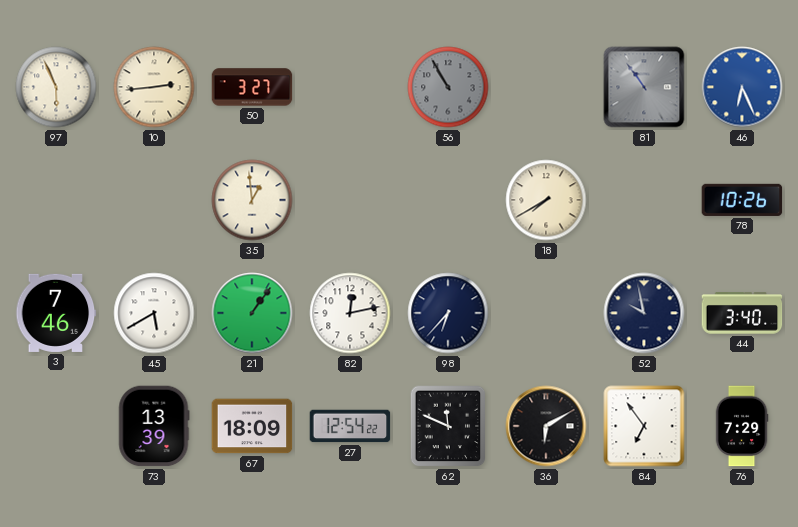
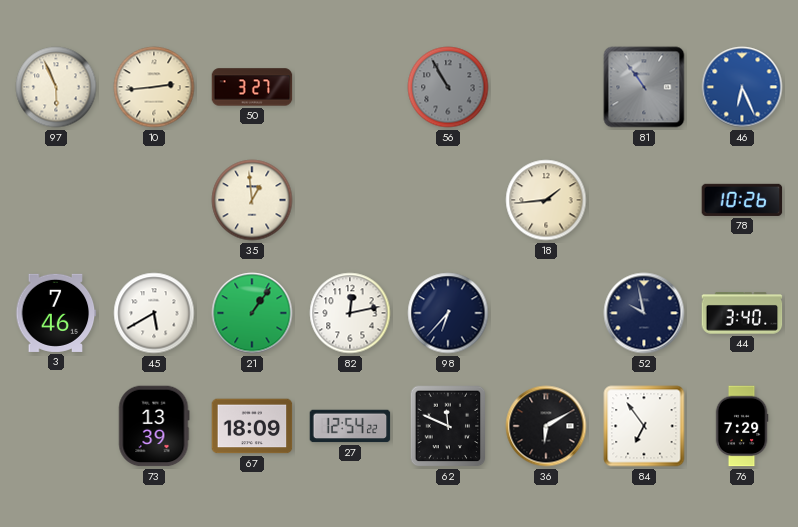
18: 7:40 -> 1:44
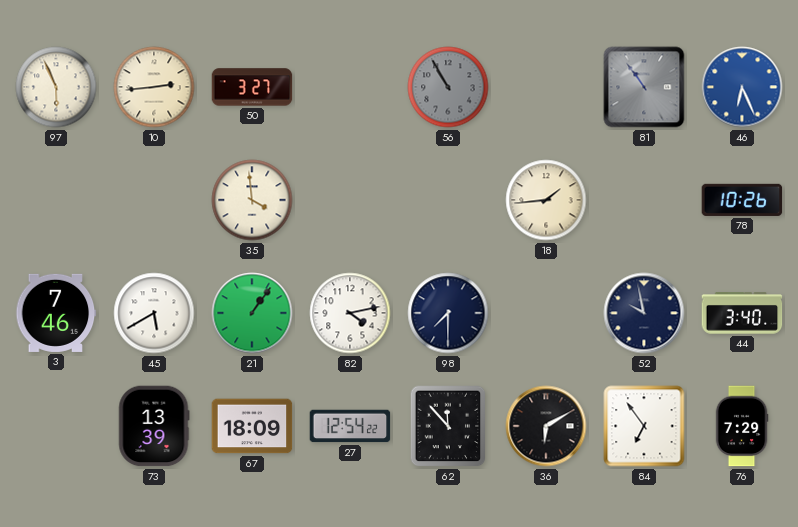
35: 12:59 -> 3:59
82: 12:13 -> 4:13
98: 6:37 -> 7:30
62: 11:49 -> 11:53
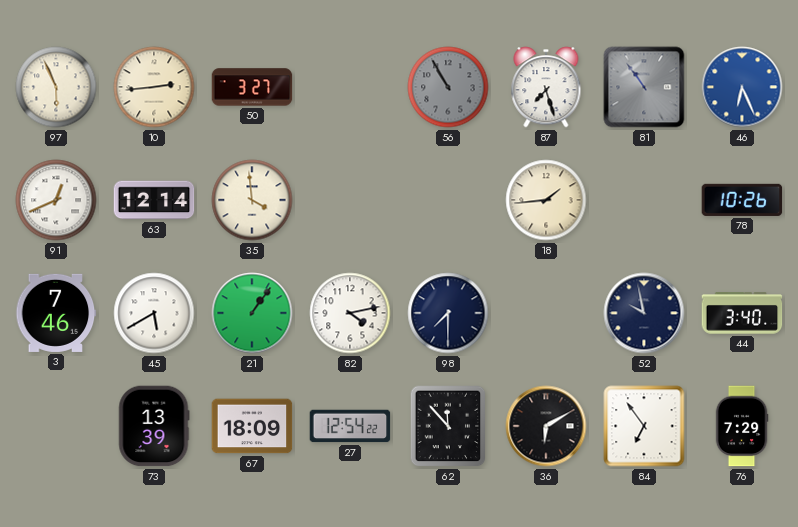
87: none -> 7:27
91: none -> 12:41
63: none -> 12:14
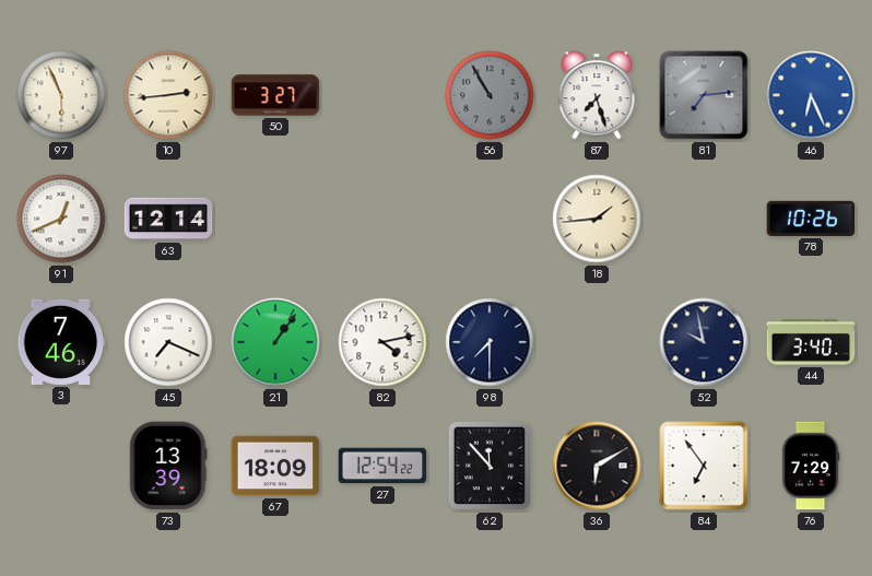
81: 10:54 -> 7:14
35: 3:59 -> none
45: 5:40 -> 7:19
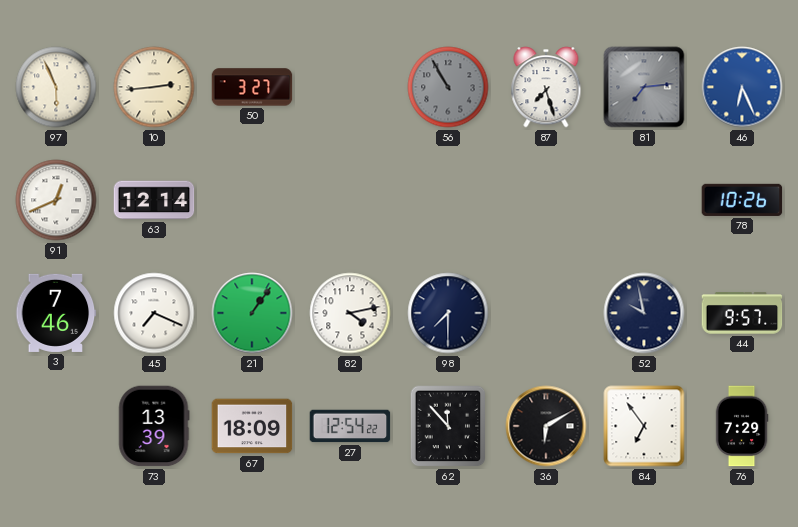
18: 1:44 -> none
44: 3:40 -> 9:57
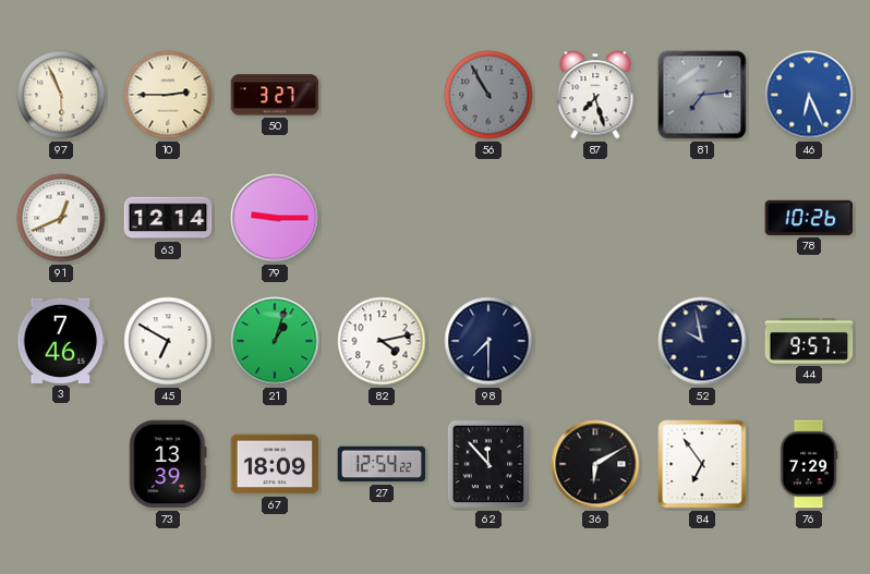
10: 2:44 -> 2:45
79: none -> 9:15
45: 7:19 -> 6:50
21: 1:06 -> 1:03
